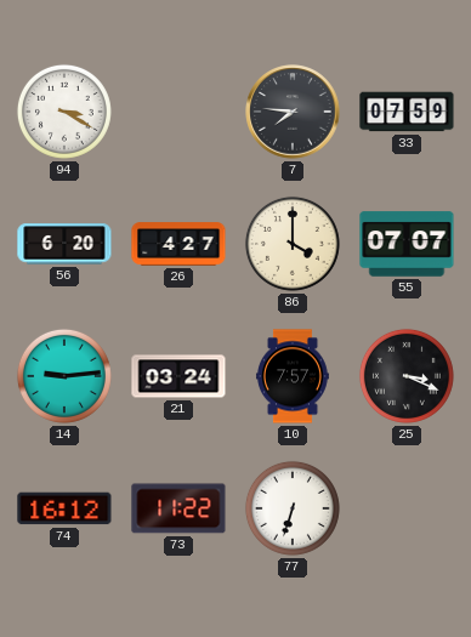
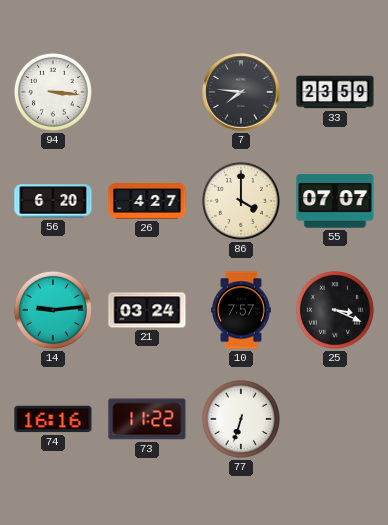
94: 3:20 -> 3:16
33: 07:59 -> 23:59
74: 16:12 -> 16:16
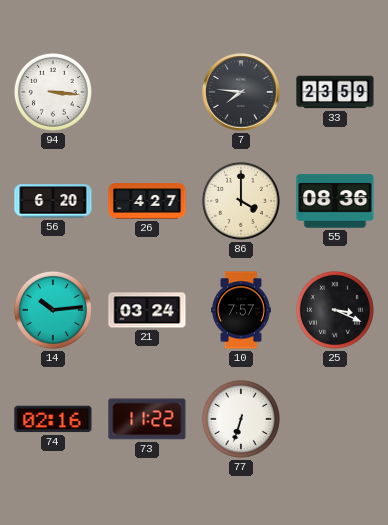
55: 07:07 -> 08:36
14: 9:14 -> 10:14
74: 16:16 -> 02:16
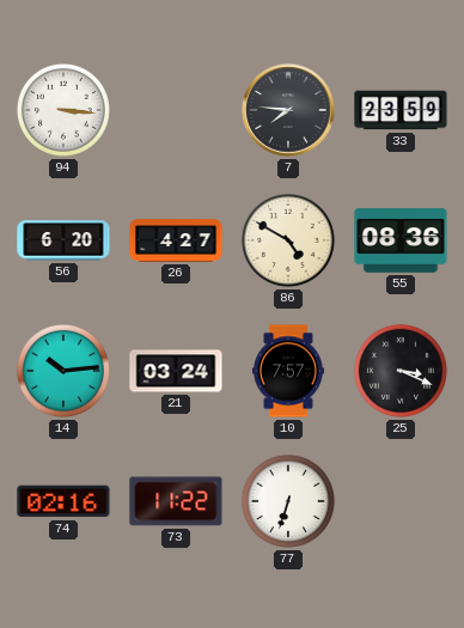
86: 4:00 -> 4:50
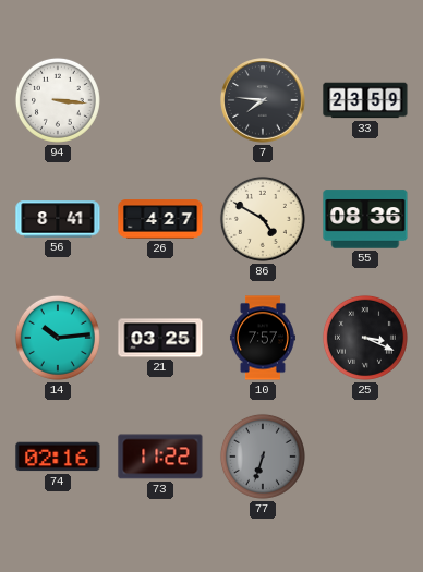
56: 6:20 -> 8:41
21: 03:24 -> 03:25
77 dial: white -> grey
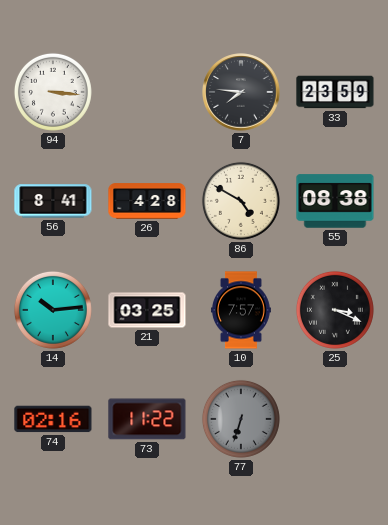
26: 4:27 -> 4:28
55: 08:36 -> 08:38
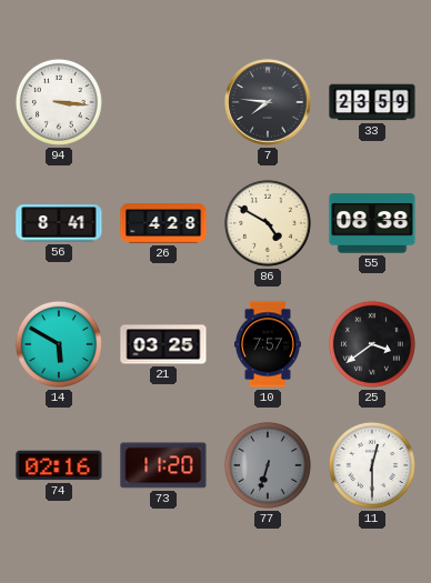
14: 10:14 -> 5:50
25: 3:19 -> 3:39
73: 11:22 -> 11:20
11: none -> 12:30
